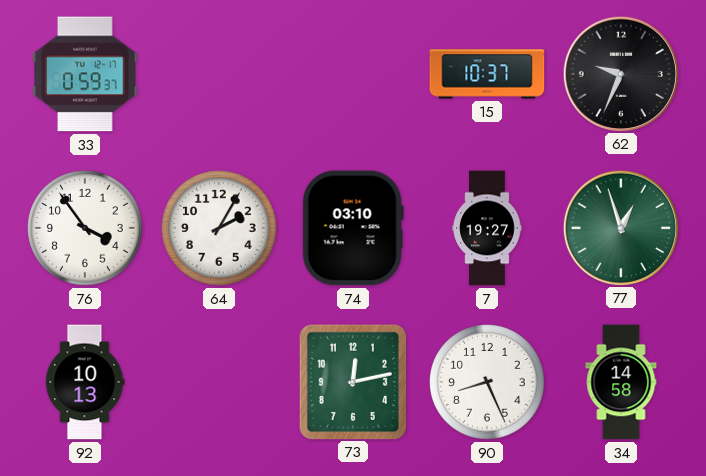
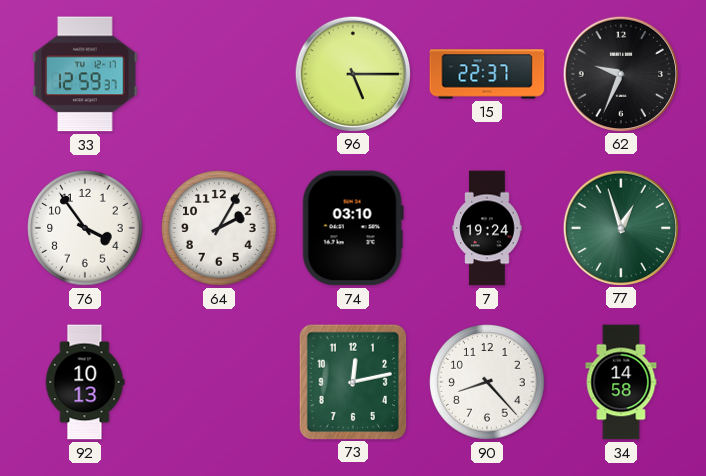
33: 0:59 -> 12:59
96: none -> 5:15
15: 10:37 -> 22:37
7: 19:27 -> 19:24
90: 8:26 -> 8:23
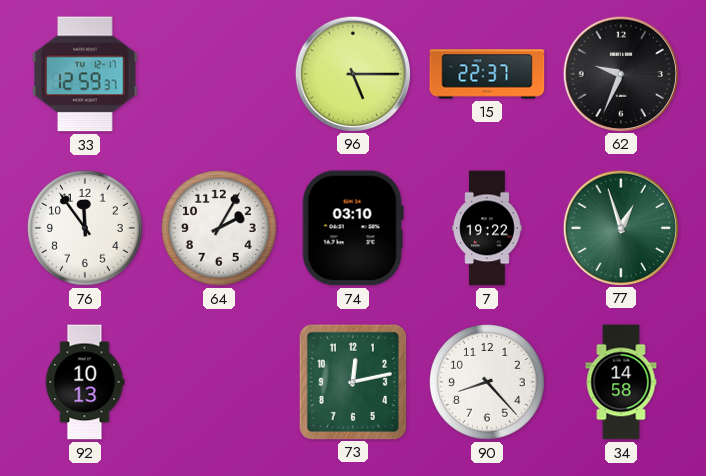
76: 3:54 -> 11:54
7: 19:24 -> 19:22
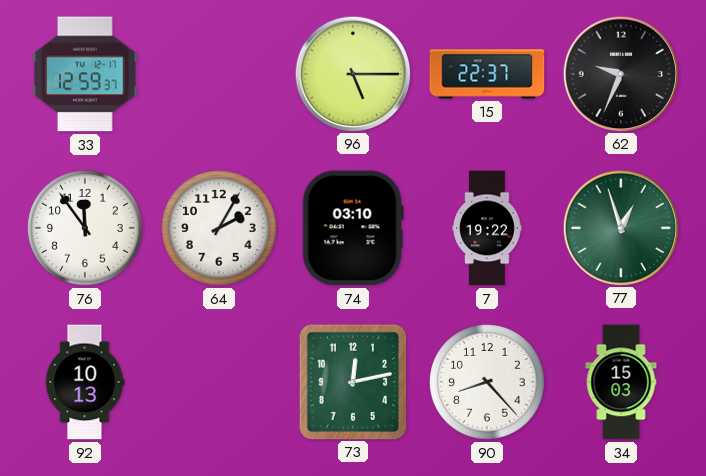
34: 14:58 -> 15:03
